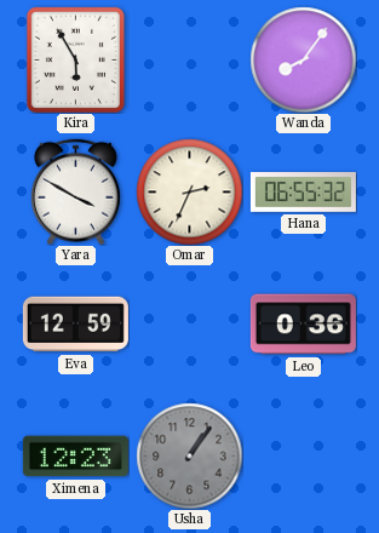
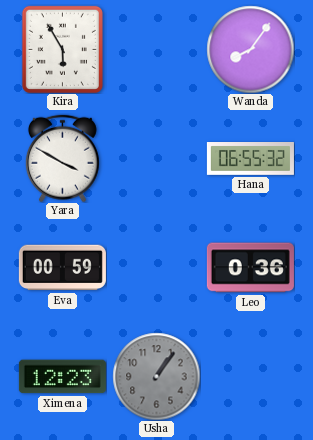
Omar: 2:34 -> none
Eva: 12:59 -> 00:59
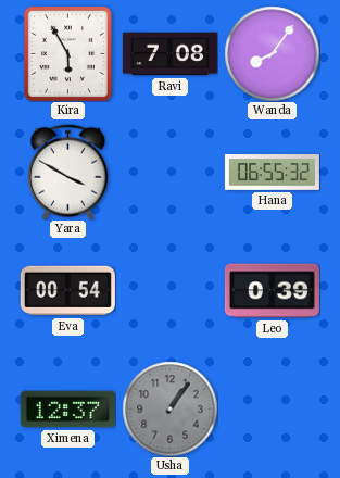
Ravi: none -> 7:08
Eva: 00:59 -> 00:54
Leo: 0:36 -> 0:39
Ximena: 12:23 -> 12:37
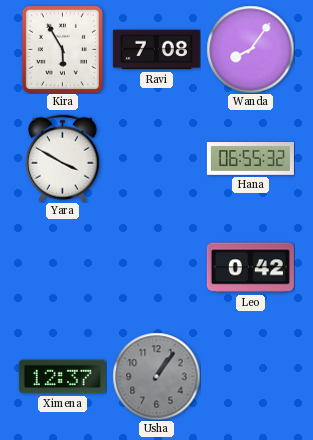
Eva: 00:54 -> none
Leo: 0:39 -> 0:42
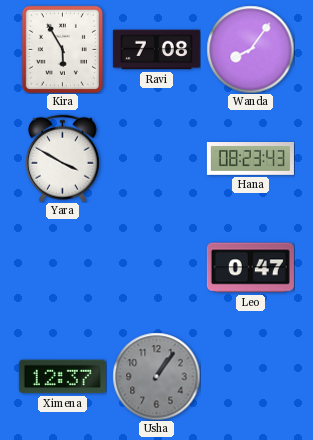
Hana: 06:55 -> 08:23
Leo: 0:42 -> 0:47
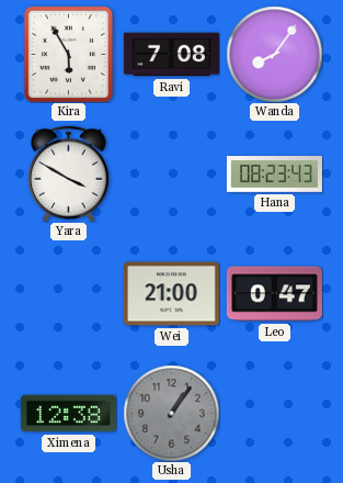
Wei: none -> 21:00
Ximena: 12:37 -> 12:38
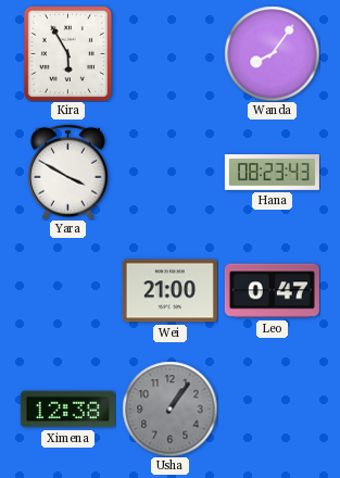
Ravi: 7:08 -> none
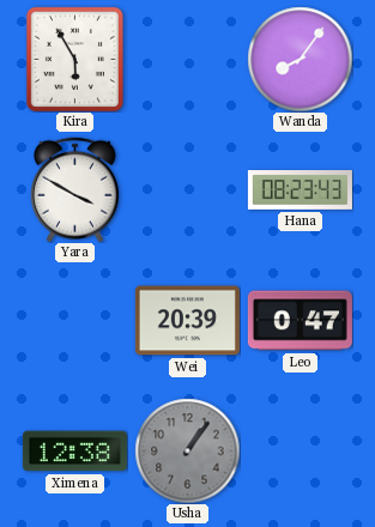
Wei: 21:00 -> 20:39
